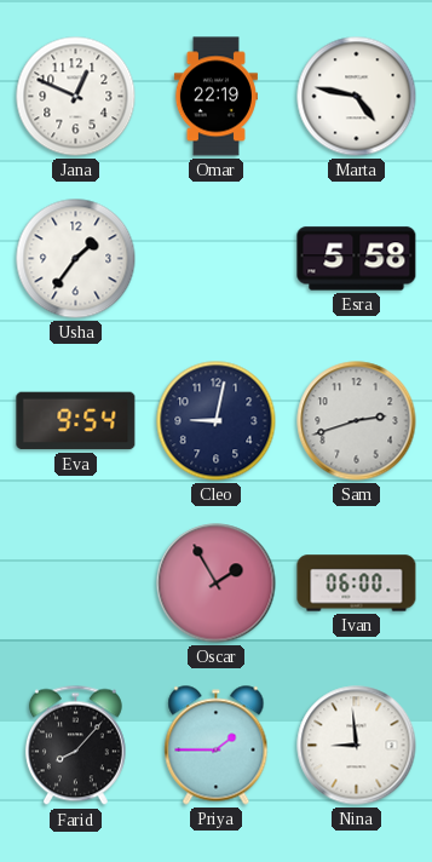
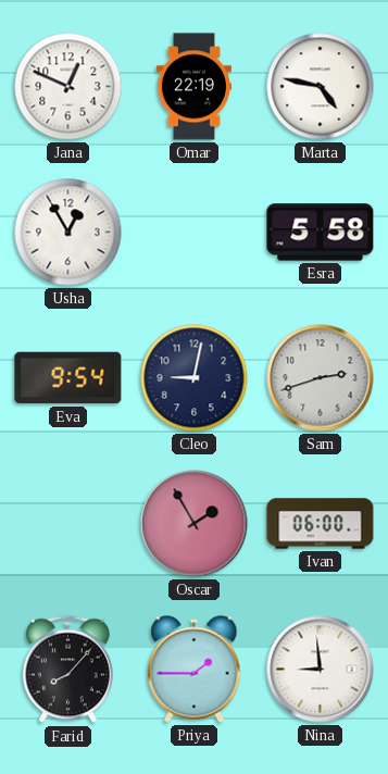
Usha: 1:36 -> 12:55
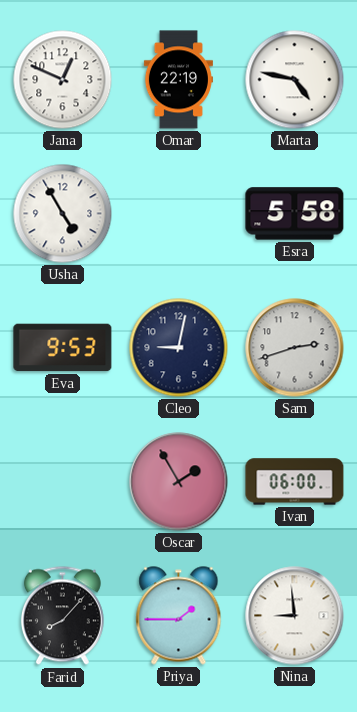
Usha: 12:55 -> 4:55
Eva: 9:54 -> 9:53
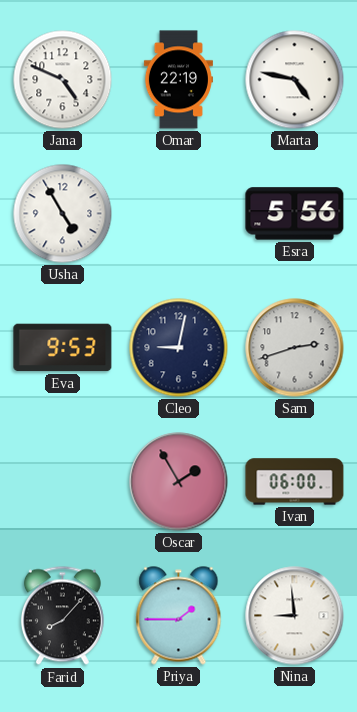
Jana: 12:49 -> 4:49
Esra: 5:58 -> 5:56
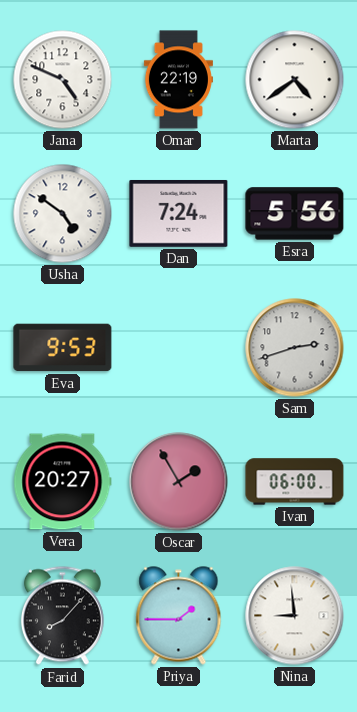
Marta: 4:47 -> 4:39
Usha: 4:55 -> 4:51
Dan: none -> 7:24
Cleo: 9:02 -> none
Vera: none -> 20:27
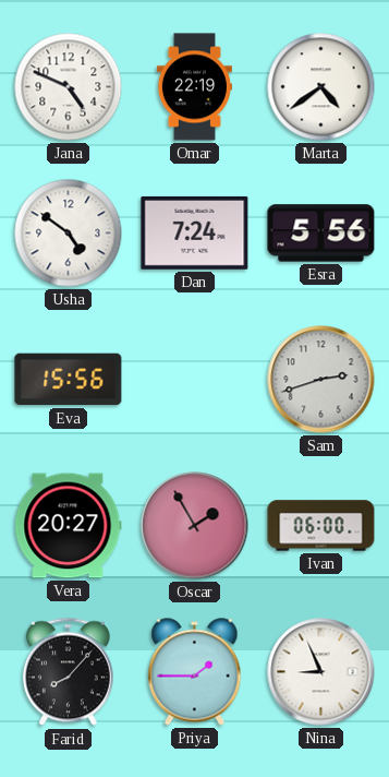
Eva: 9:53 -> 15:56
Nina: 8:59 -> 8:56
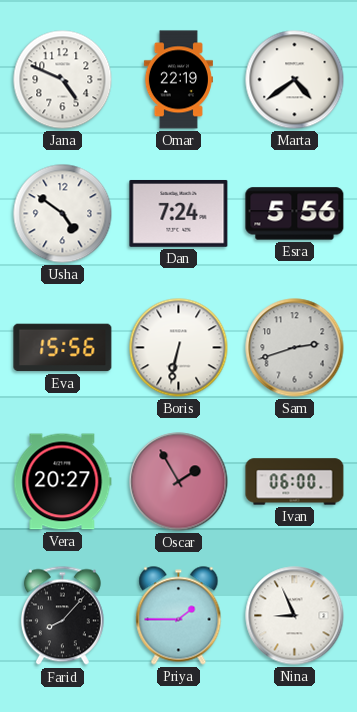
Boris: none -> 6:32
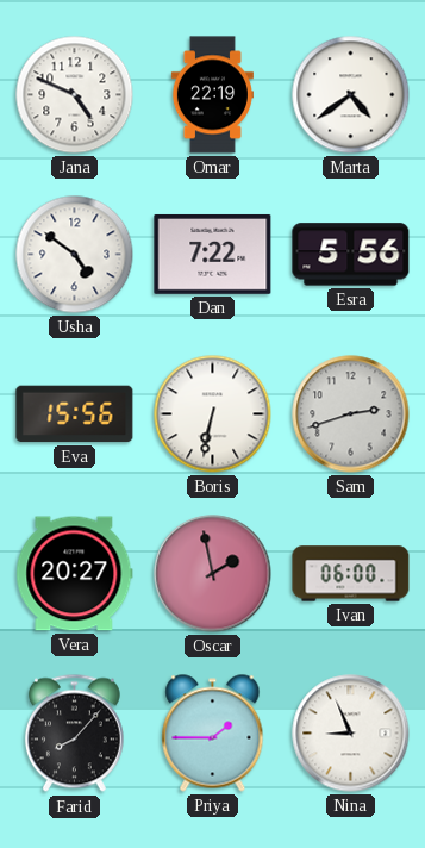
Dan: 7:24 -> 7:22
Oscar: 1:55 -> 1:58
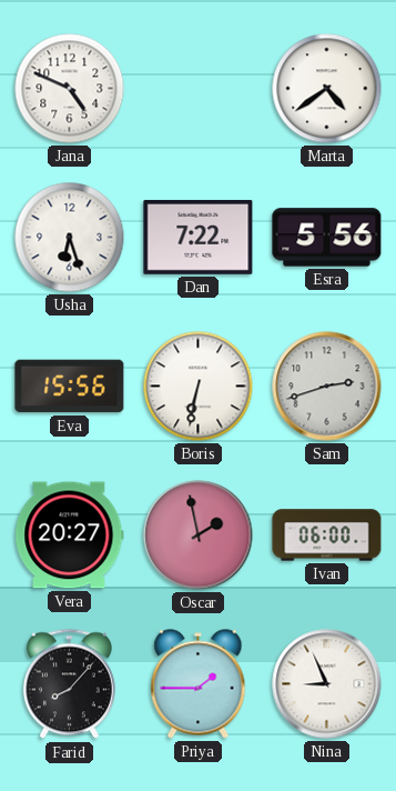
Omar: 22:19 -> none
Usha: 4:51 -> 6:27
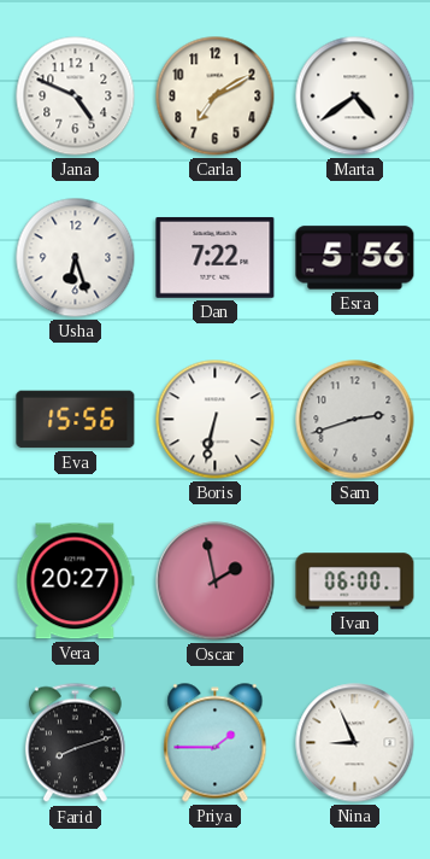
Carla: none -> 7:10
Farid: 8:07 -> 8:12
